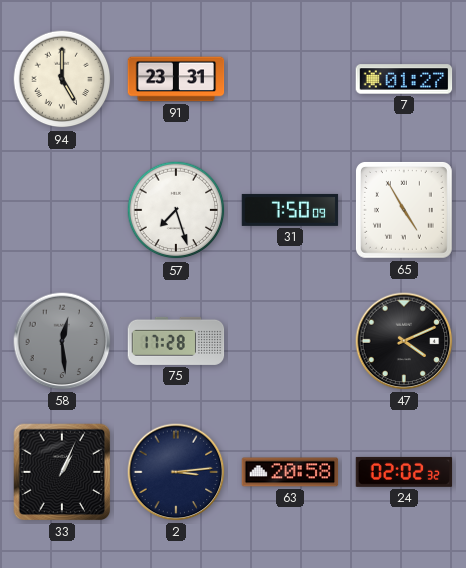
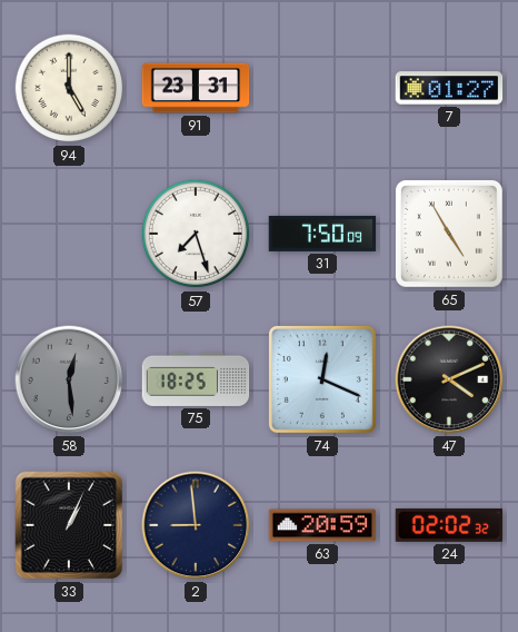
75: 17:28 -> 18:25
74: none -> 12:19
2: 3:14 -> 8:59
63: 20:58 -> 20:59
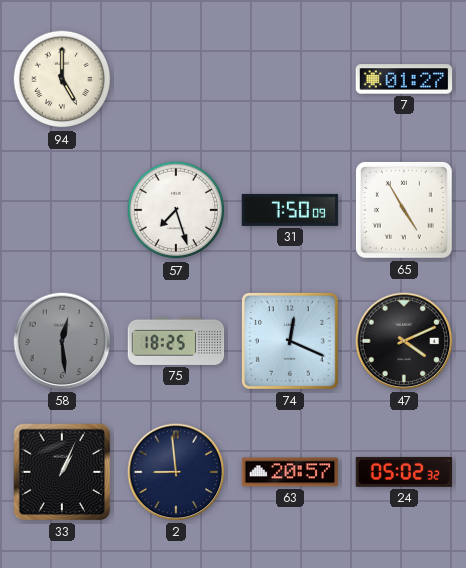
91: 23:31 -> none
63: 20:59 -> 20:57
24: 02:02 -> 05:02
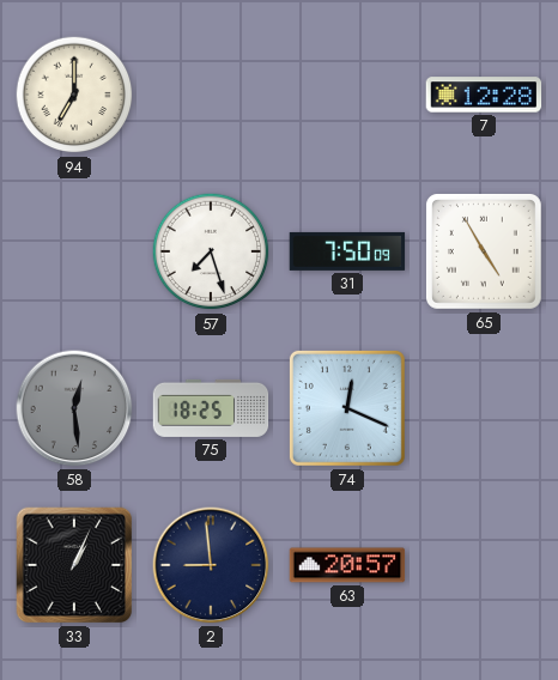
94: 5:00 -> 7:00
7: 01:27 -> 12:28
47: 4:11 -> none
24: 05:02 -> none
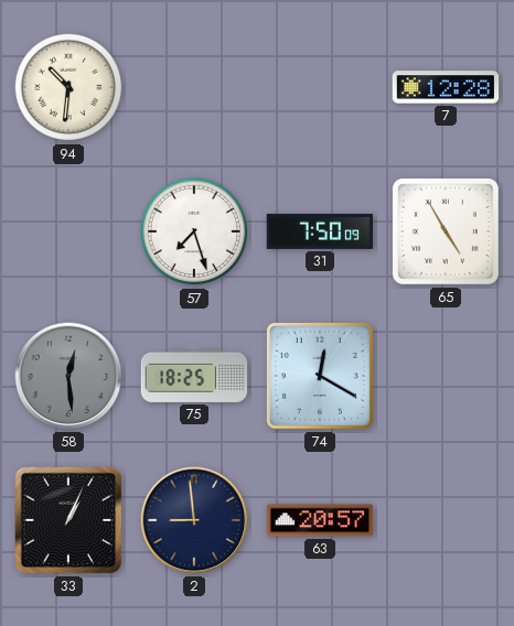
94: 7:00 -> 10:31
74: 12:19 -> 12:20
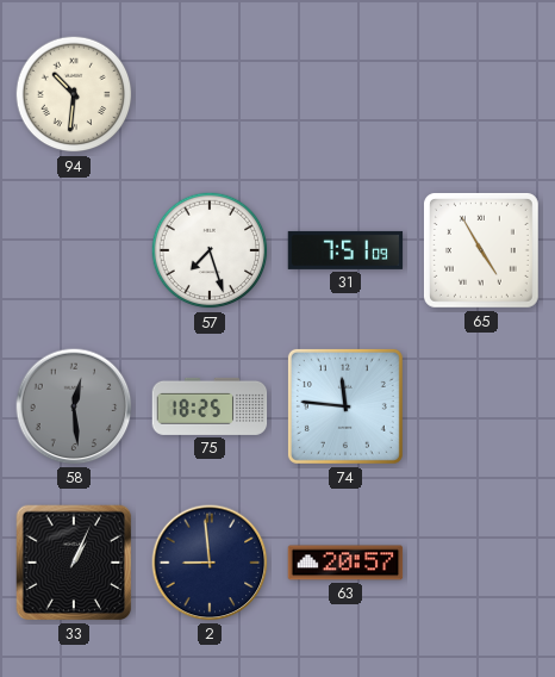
7: 12:28 -> none
31: 7:50 -> 7:51
74: 12:20 -> 11:46
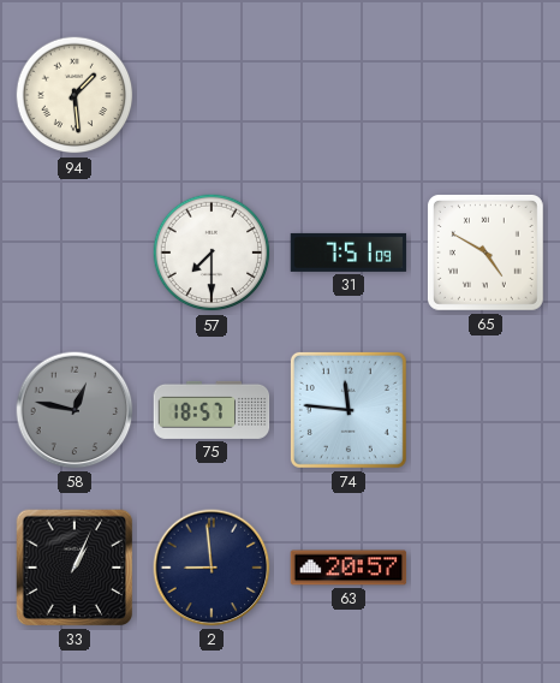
94: 10:31 -> 1:29
57: 7:27 -> 7:30
65: 4:55 -> 4:50
58: 12:29 -> 12:47
75: 18:25 -> 18:57
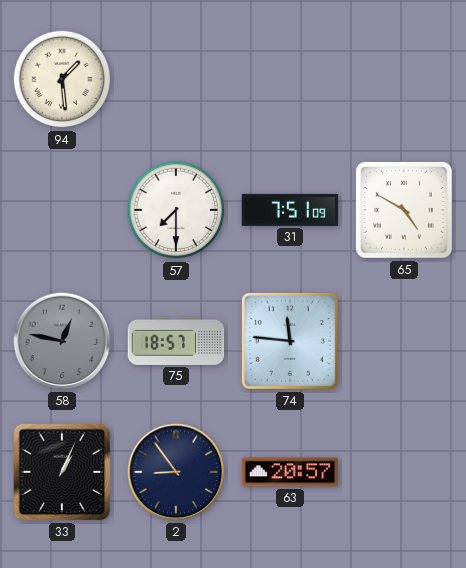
2: 8:59 -> 8:54
